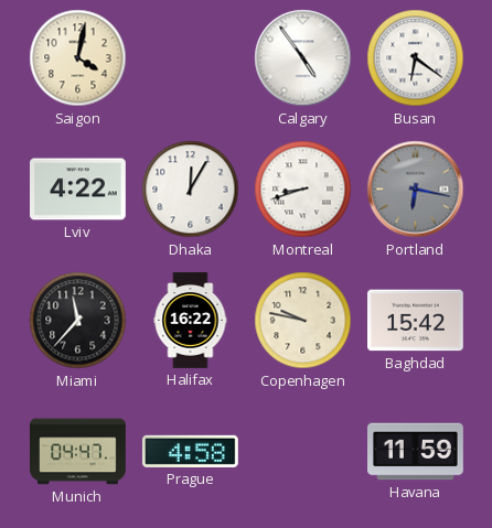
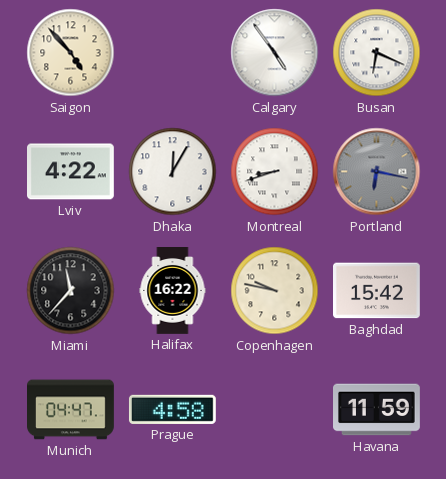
Saigon: 4:02 -> 4:53
Busan: 6:21 -> 6:19
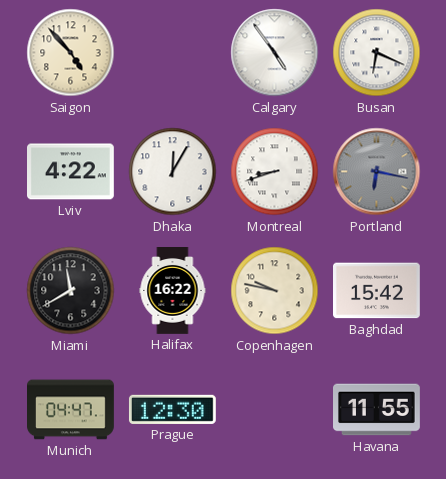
Miami: 11:37 -> 11:40
Prague: 4:58 -> 12:30
Havana: 11:59 -> 11:55
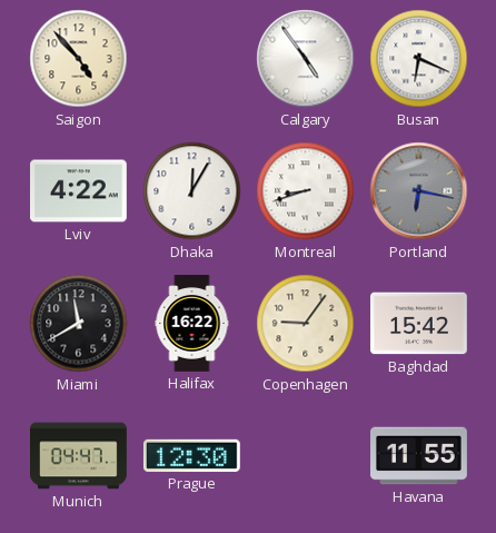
Copenhagen: 9:47 -> 9:06
